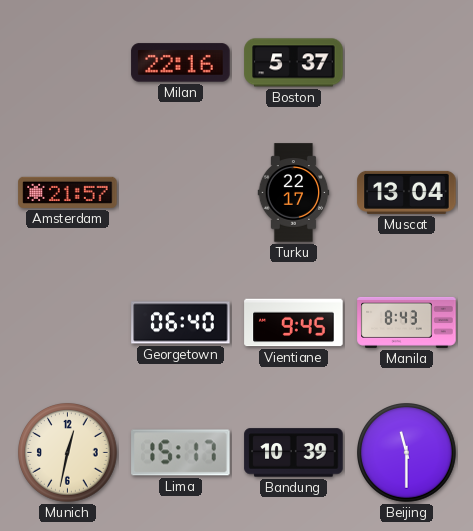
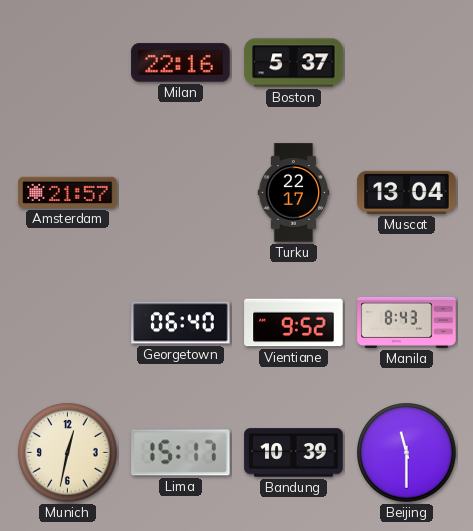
Vientiane: 9:45 -> 9:52
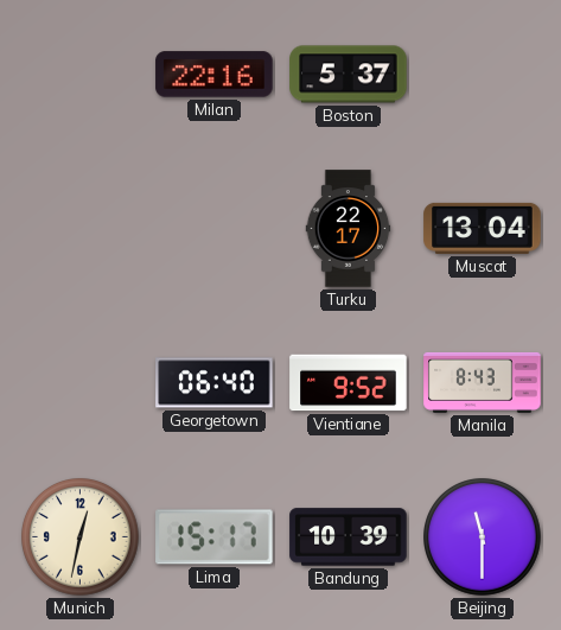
Amsterdam: 21:57 -> none
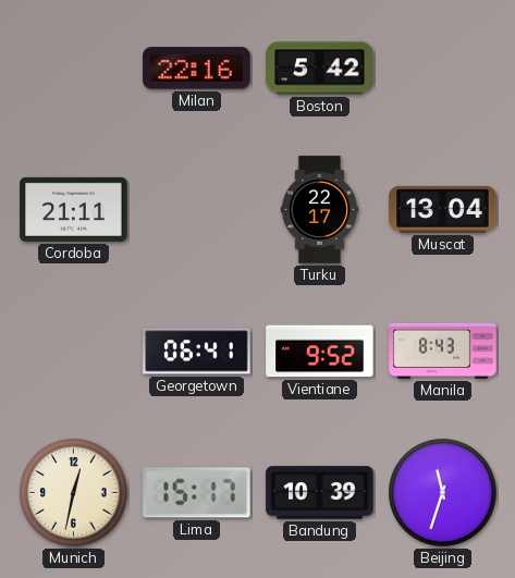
Boston: 5:37 -> 5:42
Cordoba: none -> 21:11
Georgetown: 06:40 -> 06:41
Beijing: 11:30 -> 11:33
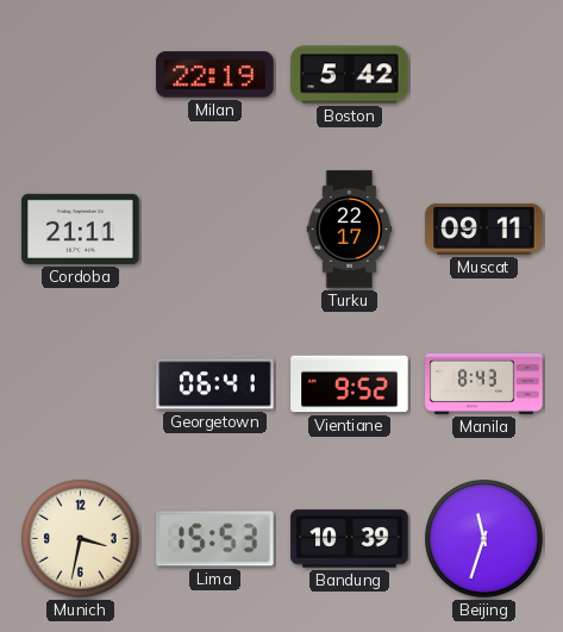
Milan: 22:16 -> 22:19
Muscat: 13:04 -> 09:11
Munich: 12:32 -> 3:32
Lima: 15:17 -> 15:53
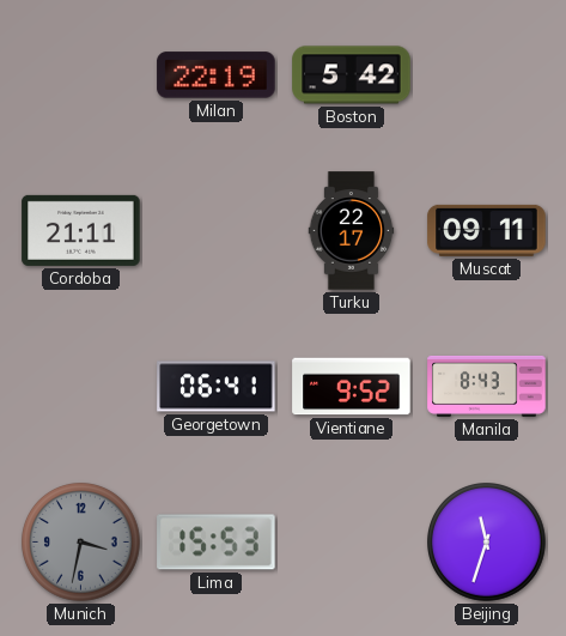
Munich dial: cream -> grey
Bandung: 10:39 -> none
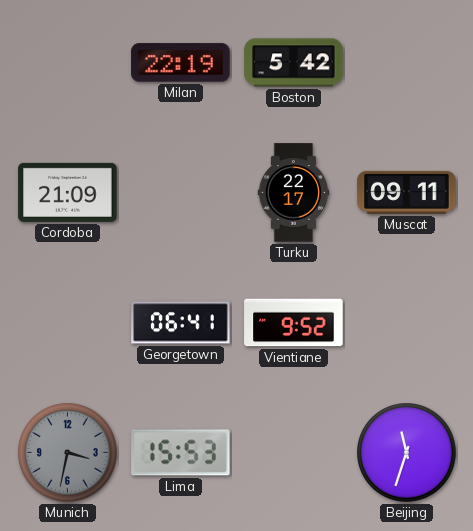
Cordoba: 21:11 -> 21:09
Manila: 8:43 -> none
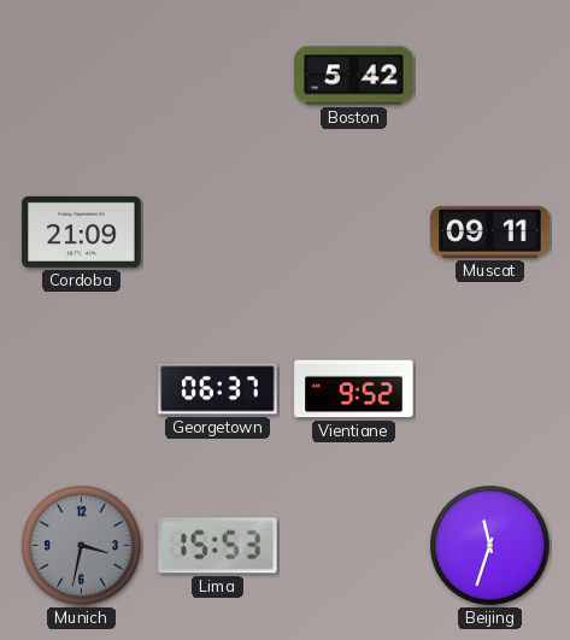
Milan: 22:19 -> none
Turku: 22:17 -> none
Georgetown: 06:41 -> 06:37
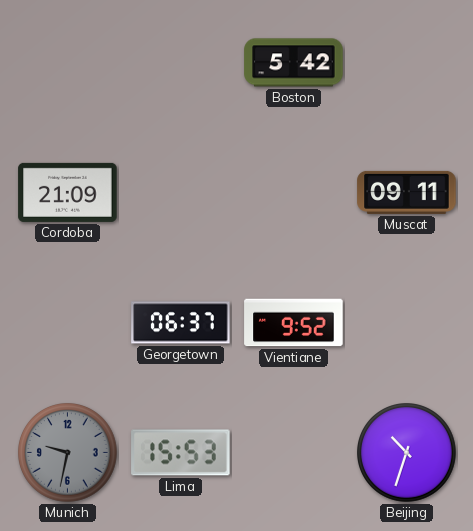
Munich: 3:32 -> 9:32
Beijing: 11:33 -> 10:33
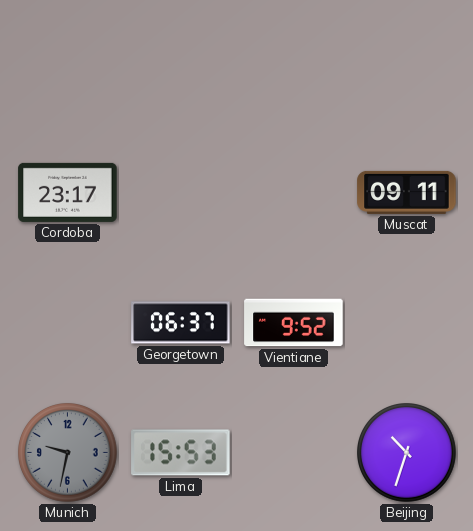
Boston: 5:42 -> none
Cordoba: 21:09 -> 23:17
